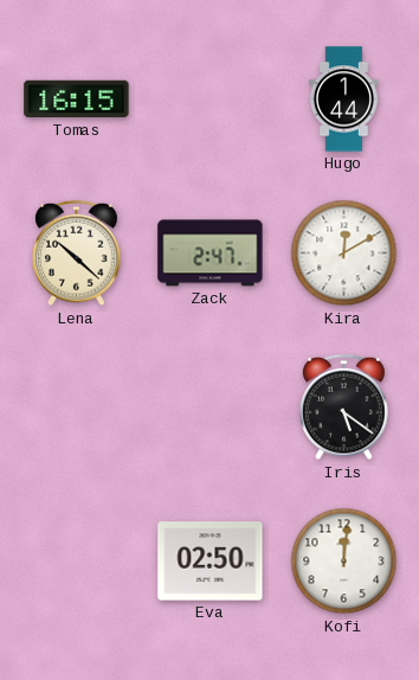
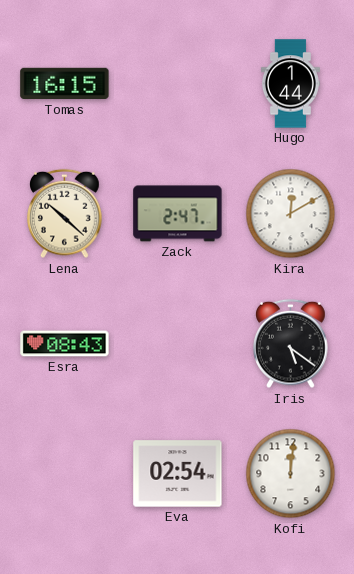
Esra: none -> 08:43
Eva: 02:50 -> 02:54
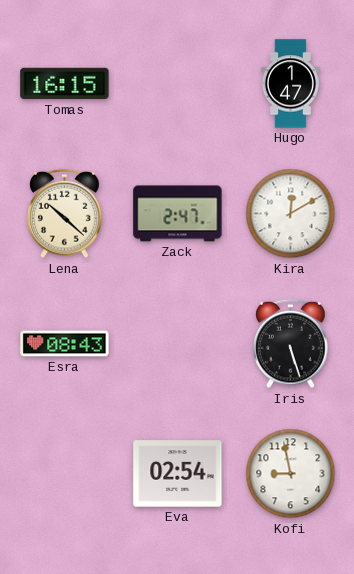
Hugo: 1:44 -> 1:47
Iris: 5:21 -> 5:27
Kofi: 12:01 -> 8:58
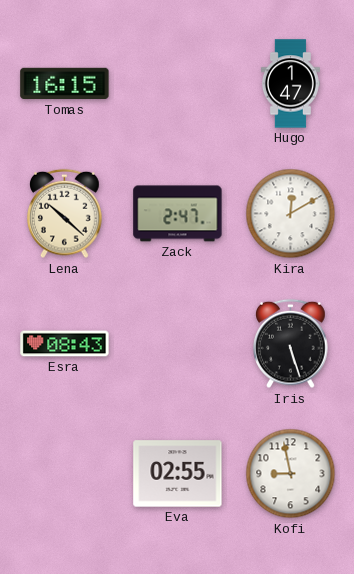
Eva: 02:54 -> 02:55
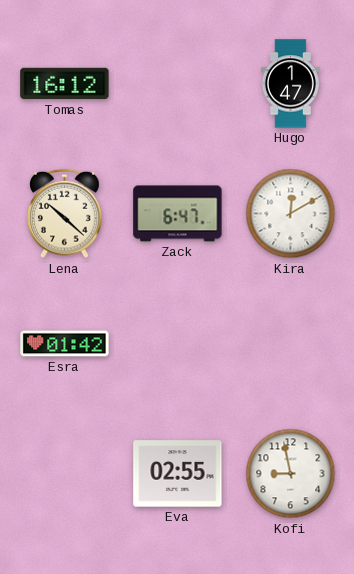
Tomas: 16:15 -> 16:12
Zack: 2:47 -> 6:47
Esra: 08:43 -> 01:42
Iris: 5:27 -> none
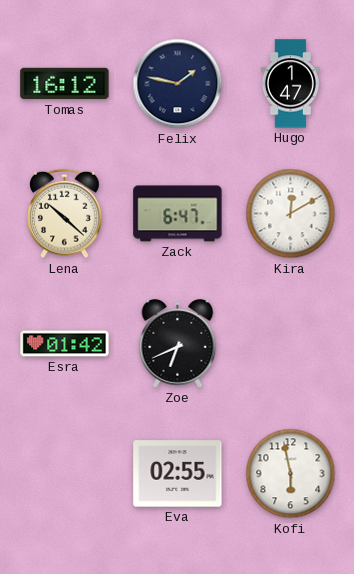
Felix: none -> 1:47
Zoe: none -> 6:41
Kofi: 8:58 -> 5:58
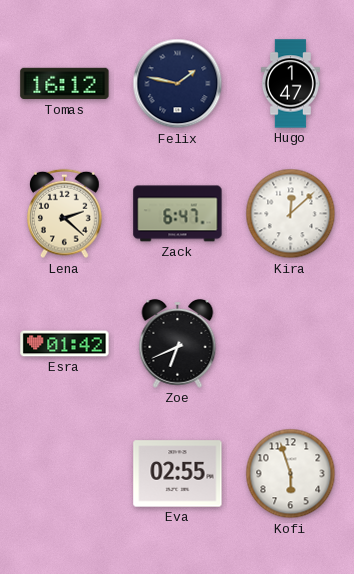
Lena: 10:22 -> 2:22
Kira: 12:10 -> 12:08
Kofi: 5:58 -> 5:57
